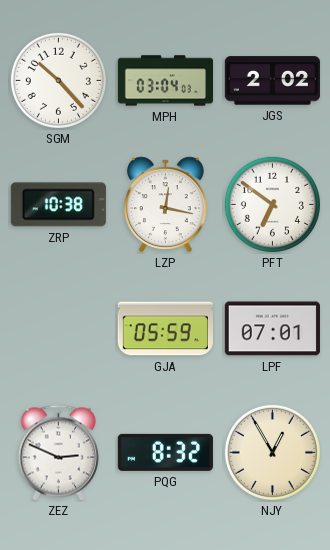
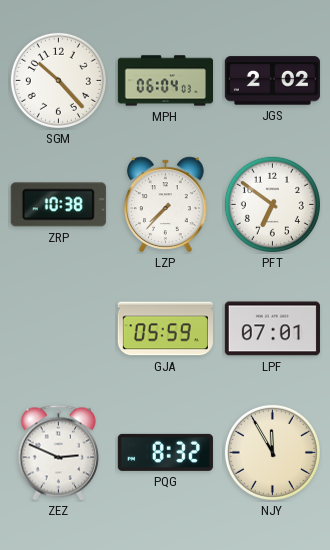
MPH: 03:04 -> 06:04
LZP: 12:17 -> 7:37
NJY: 12:55 -> 11:55
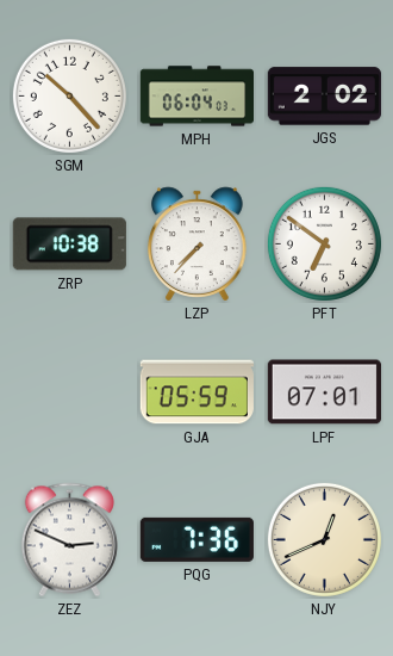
PQG: 8:32 -> 7:36
NJY: 11:55 -> 12:41
